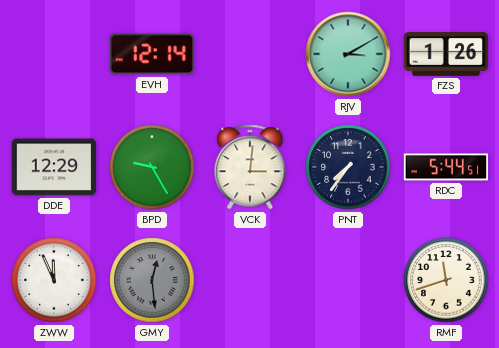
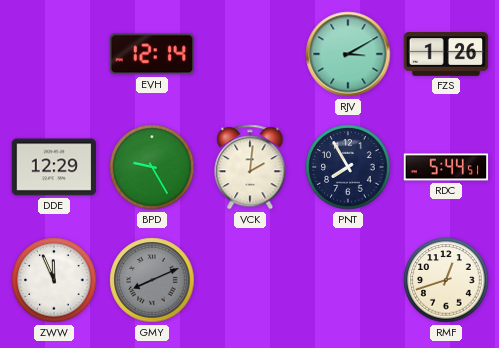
VCK: 3:01 -> 2:01
PNT: 7:36 -> 7:55
GMY: 12:29 -> 8:11
RMF: 11:42 -> 12:42
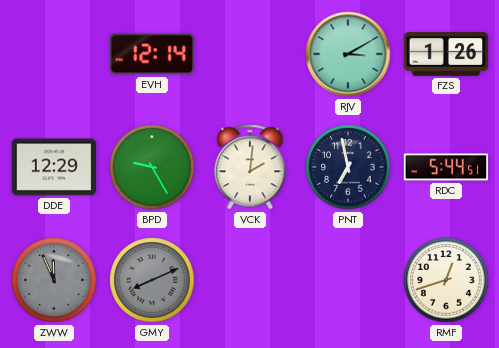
PNT: 7:55 -> 6:58
ZWW dial: white -> grey
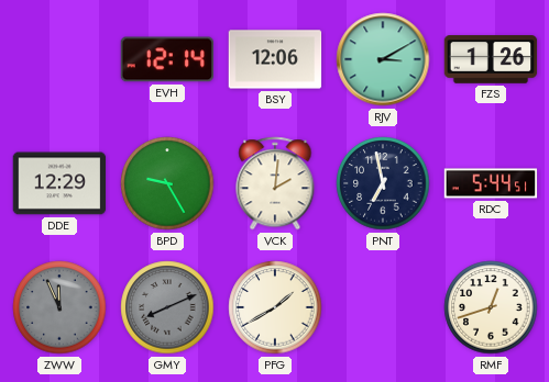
BSY: none -> 12:06
PFG: none -> 1:40
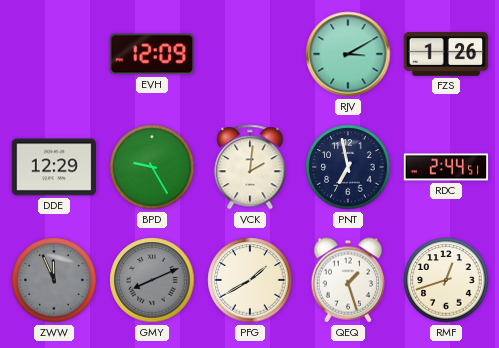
EVH: 12:14 -> 12:09
BSY: 12:06 -> none
RDC: 5:44 -> 2:44
QEQ: none -> 1:27
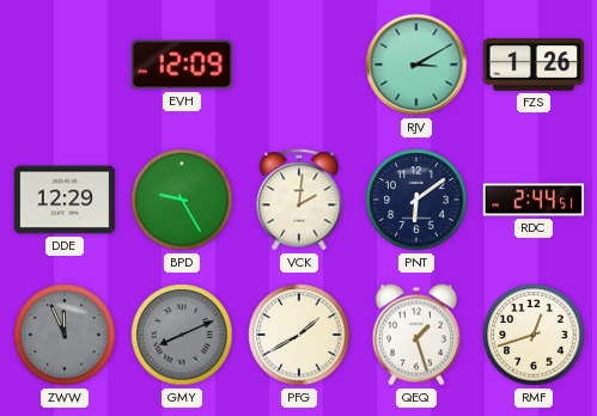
PNT: 6:58 -> 6:09
